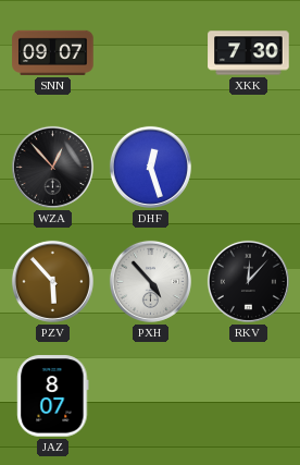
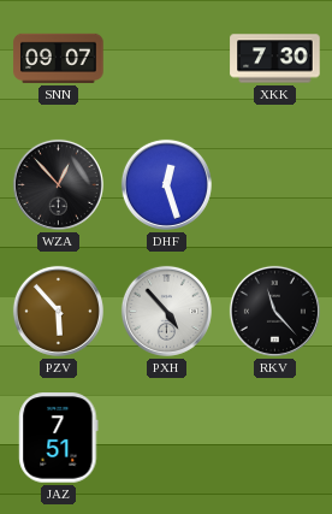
RKV: 12:07 -> 11:23
JAZ: 8:07 -> 7:51
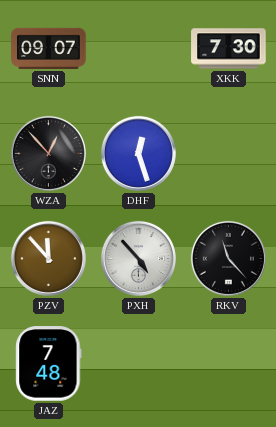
PZV: 5:53 -> 11:53
JAZ: 7:51 -> 7:48
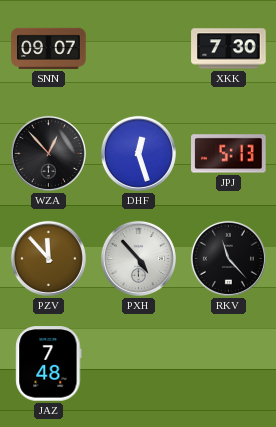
JPJ: none -> 5:13
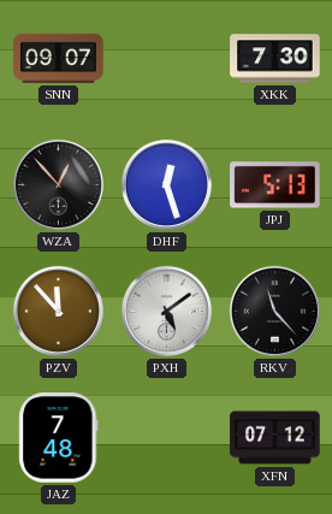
PXH: 4:53 -> 5:09
XFN: none -> 07:12
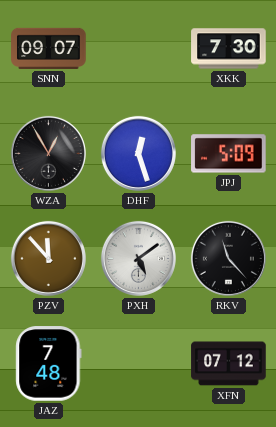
WZA: 12:53 -> 12:55
JPJ: 5:13 -> 5:09
